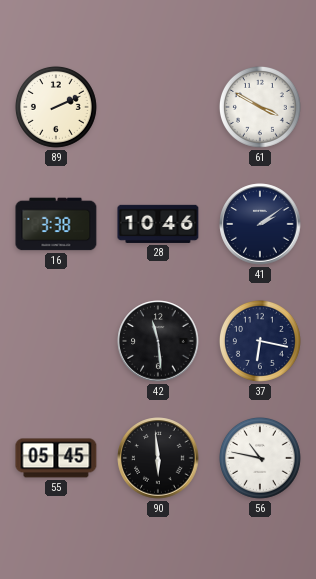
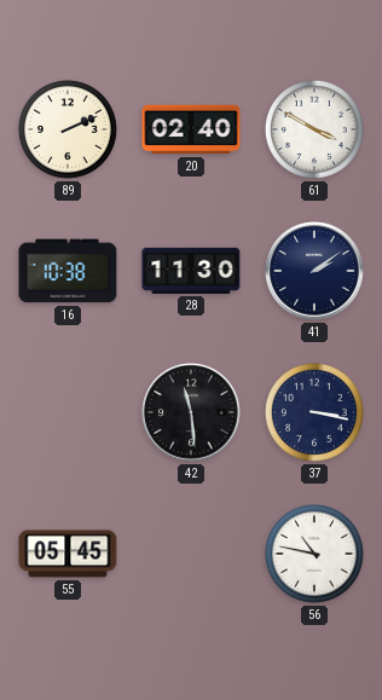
20: none -> 02:40
16: 3:38 -> 10:38
28: 10:46 -> 11:30
37: 6:17 -> 3:17
90: 5:59 -> none
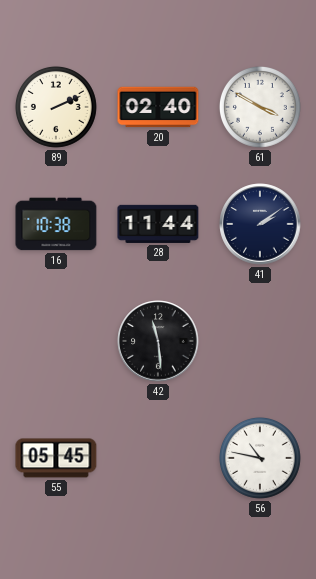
28: 11:30 -> 11:44
37: 3:17 -> none
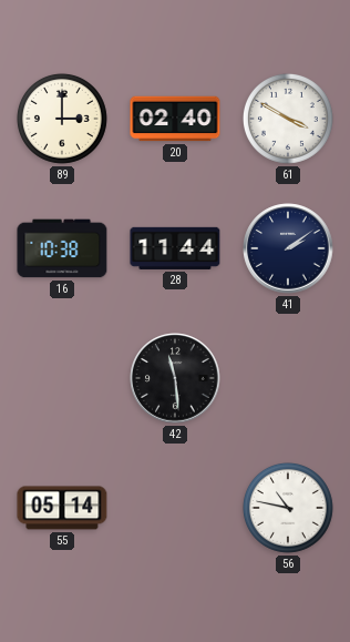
89: 2:11 -> 3:00
55: 05:45 -> 05:14
